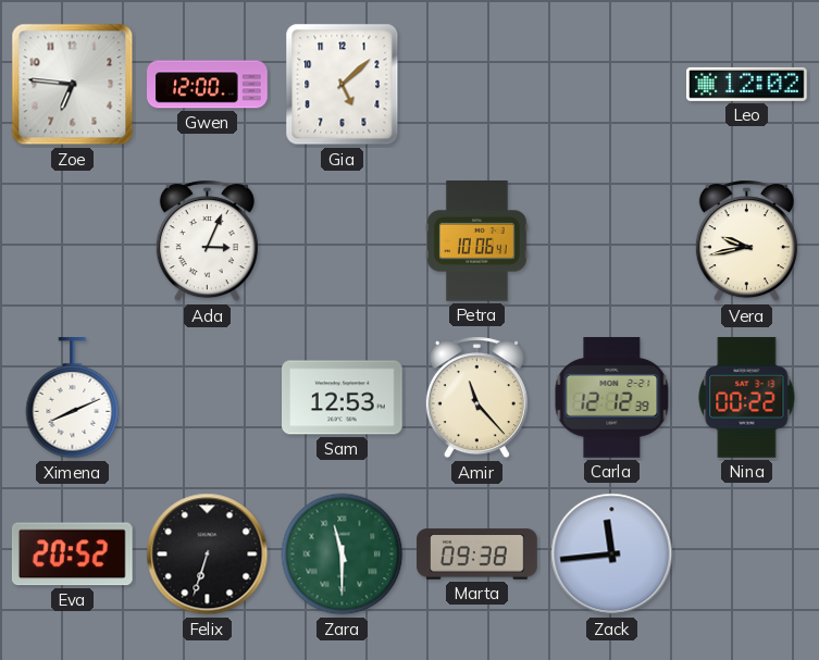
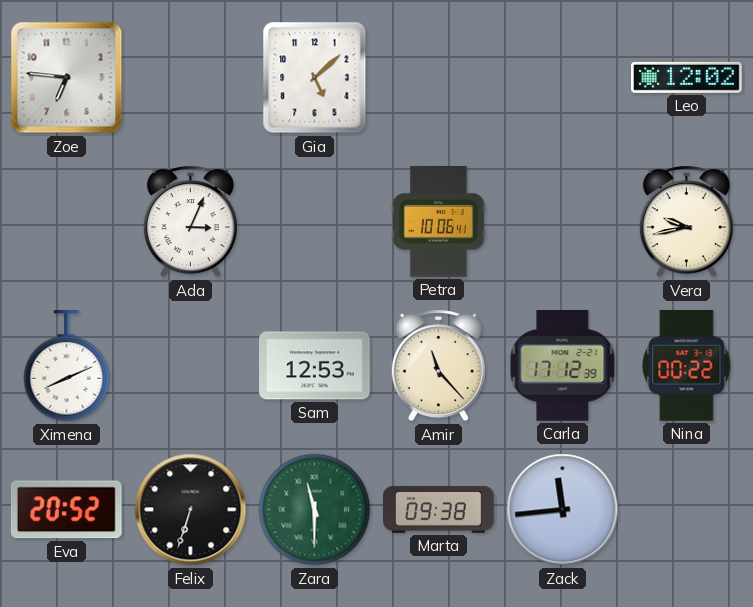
Gwen: 12:00 -> none
Carla: 12:12 -> 17:12
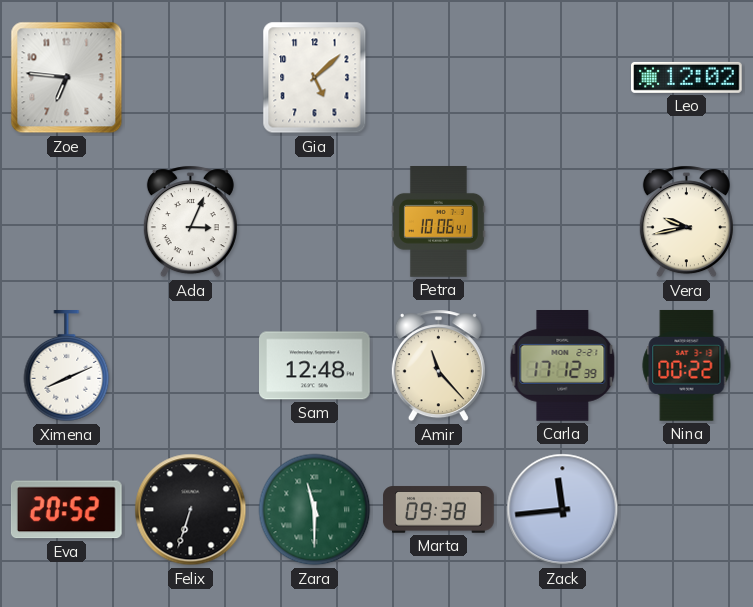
Sam: 12:53 -> 12:48
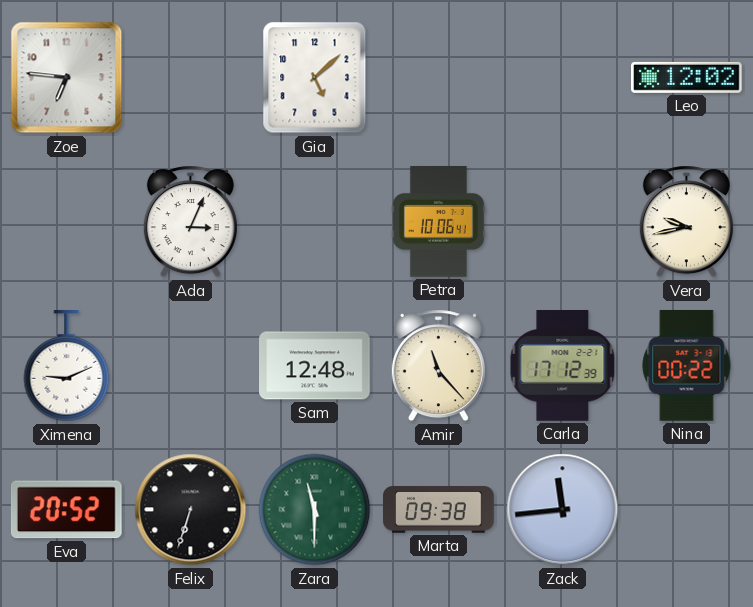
Ximena: 8:11 -> 9:11
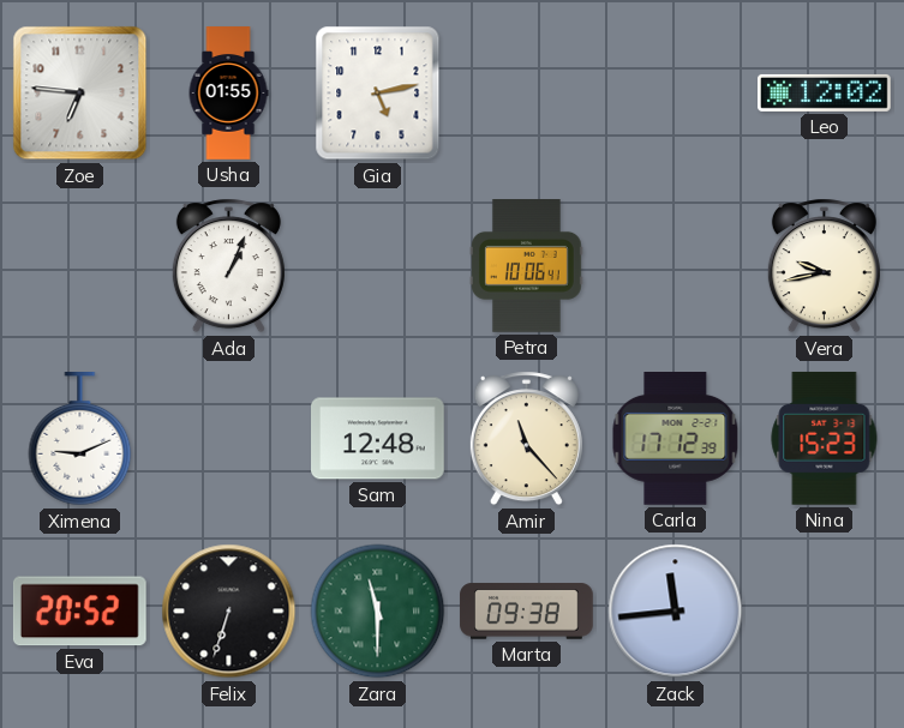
Usha: none -> 01:55
Gia: 5:08 -> 5:13
Ada: 3:04 -> 1:04
Nina: 00:22 -> 15:23
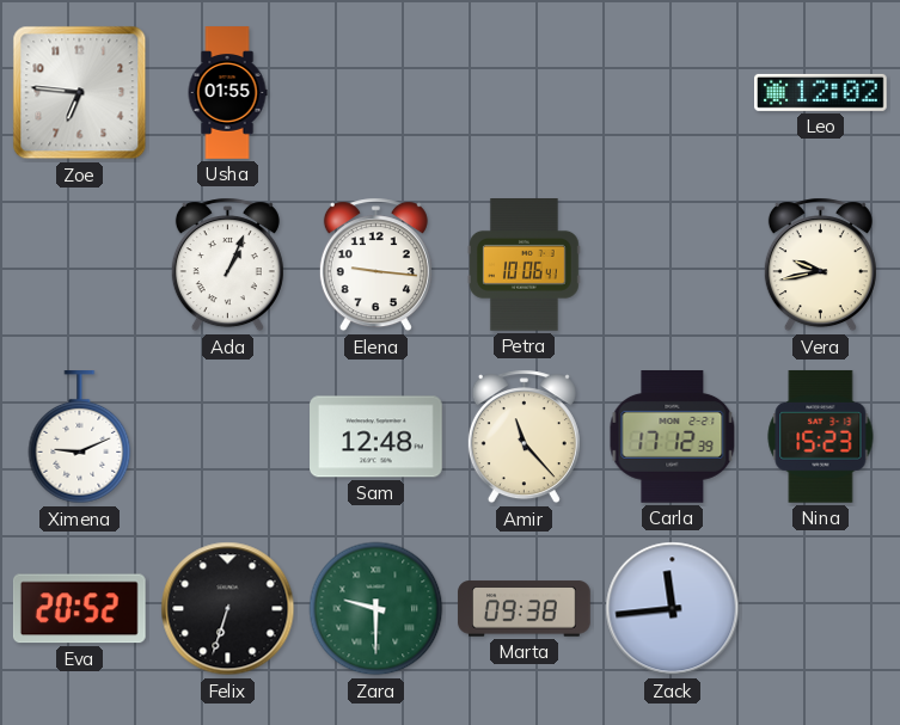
Gia: 5:13 -> none
Elena: none -> 9:16
Zara: 11:30 -> 9:30
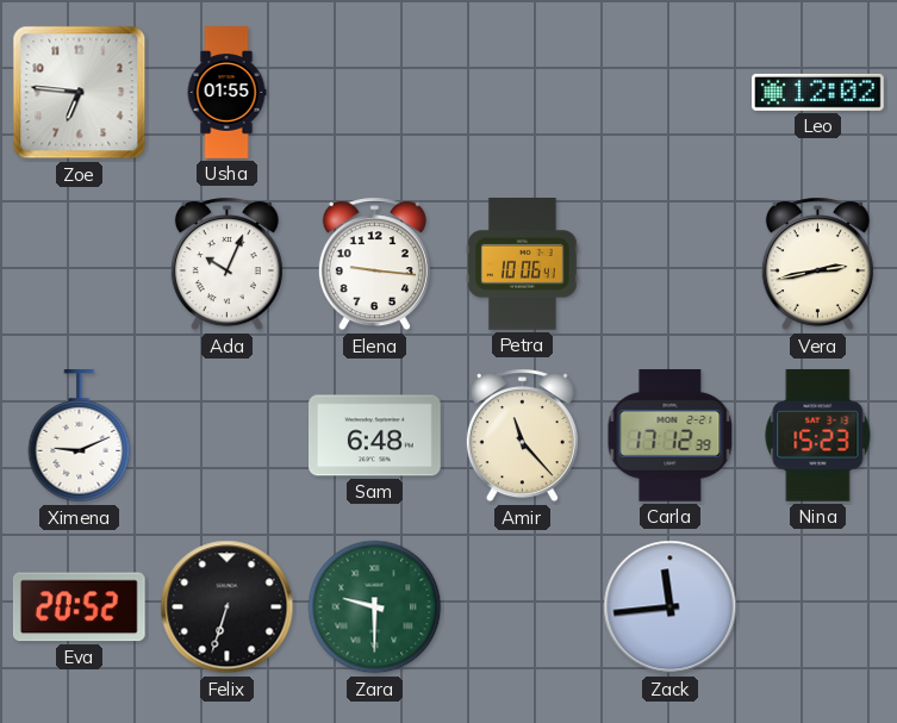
Ada: 1:04 -> 10:04
Vera: 9:43 -> 2:43
Sam: 12:48 -> 6:48
Marta: 09:38 -> none
